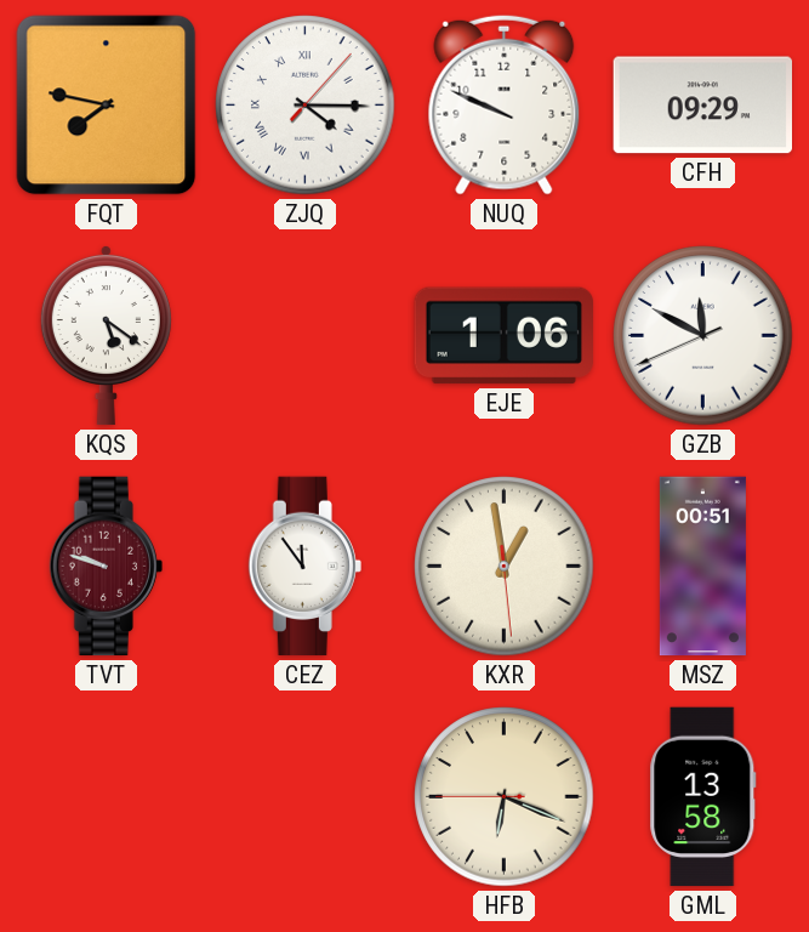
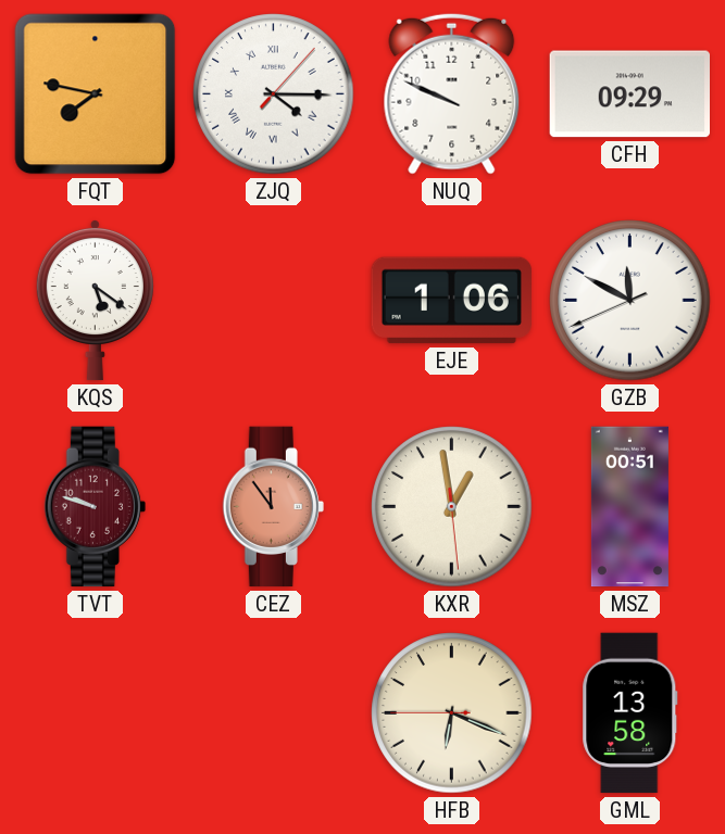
CEZ dial: white -> salmon
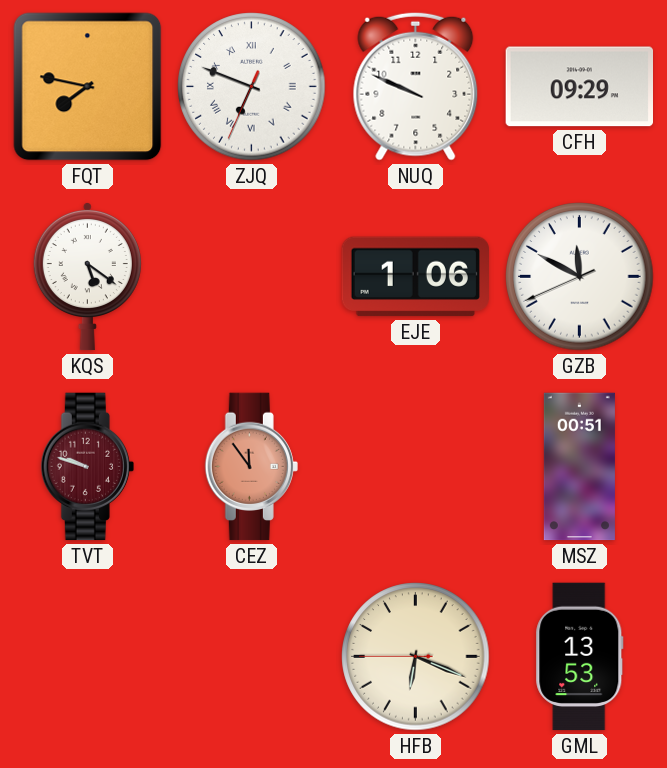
ZJQ: 4:15 -> 6:48
KXR: 12:58 -> none
GML: 13:58 -> 13:53
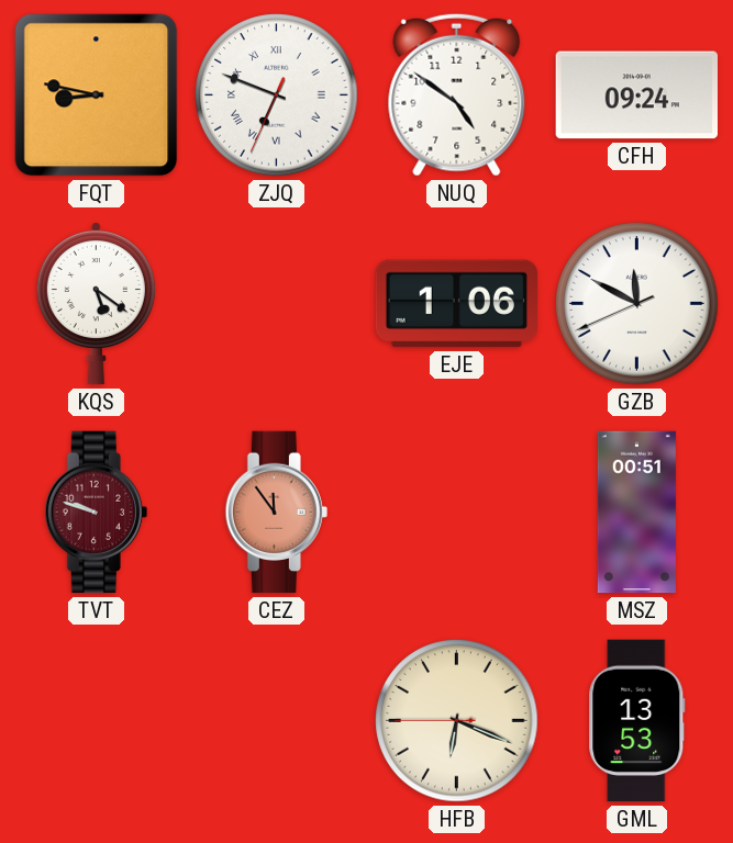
FQT: 7:47 -> 8:47
NUQ: 9:49 -> 4:51
CFH: 09:29 -> 09:24
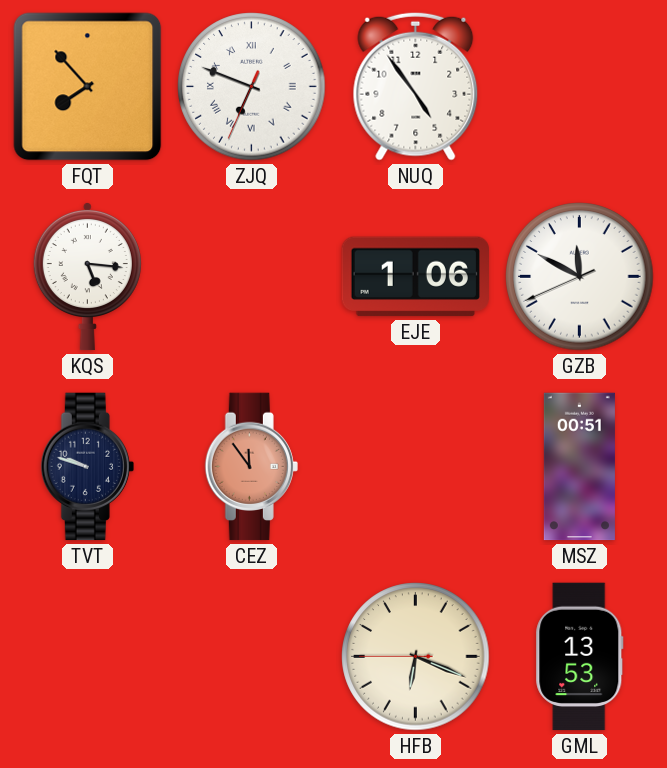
FQT: 8:47 -> 7:53
NUQ: 4:51 -> 4:54
CFH: 09:24 -> none
KQS: 5:21 -> 5:16
TVT dial: burgundy -> navy
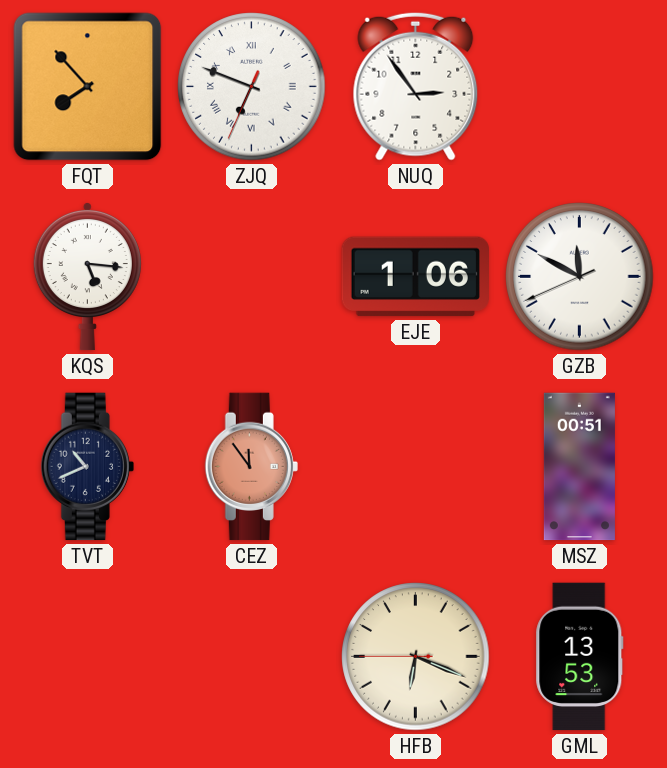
NUQ: 4:54 -> 2:54
TVT: 9:48 -> 10:41
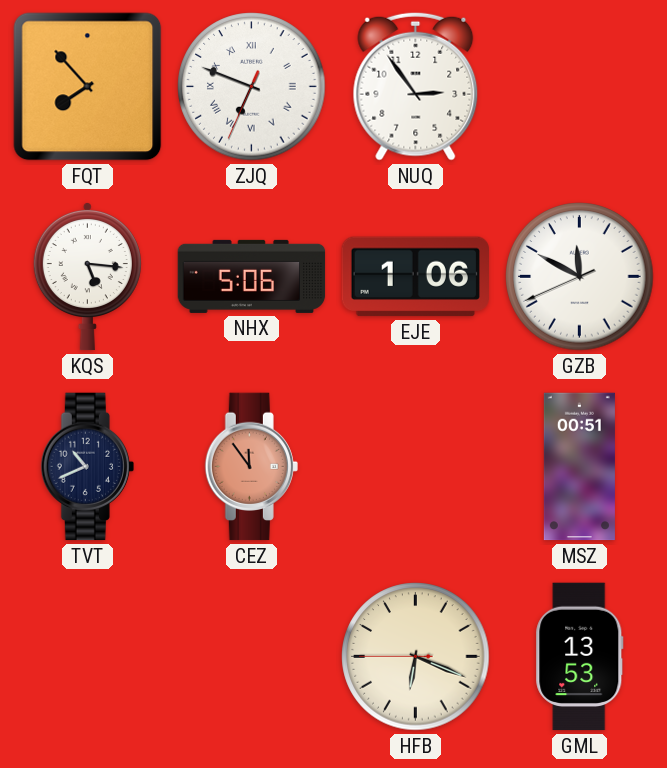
NHX: none -> 5:06
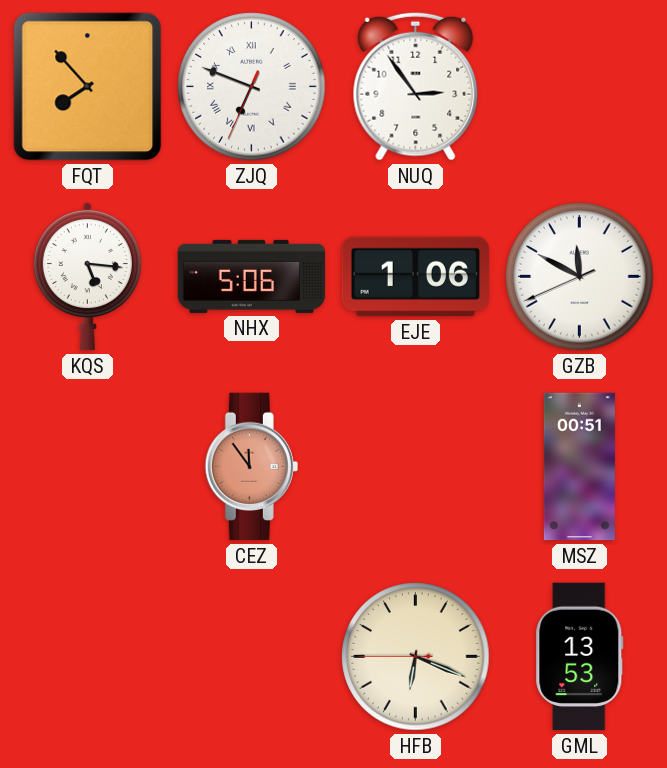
TVT: 10:41 -> none
